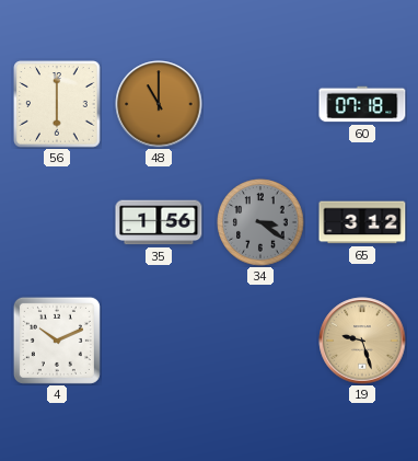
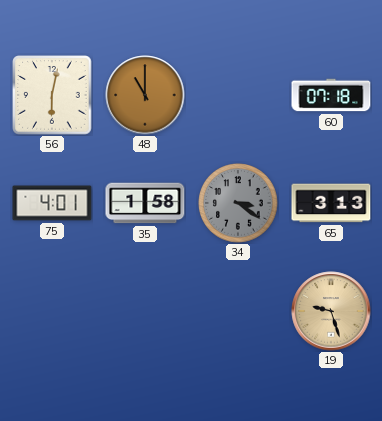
56: 6:00 -> 6:02
75: none -> 4:01
35: 1:56 -> 1:58
65: 3:12 -> 3:13
4: 10:11 -> none
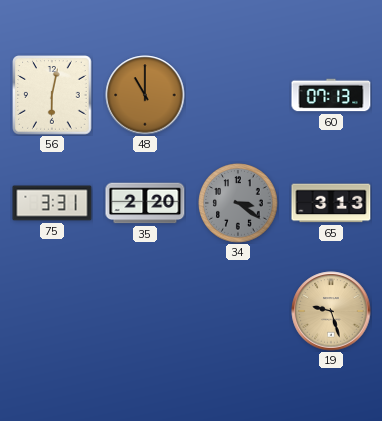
60: 07:18 -> 07:13
75: 4:01 -> 3:31
35: 1:58 -> 2:20
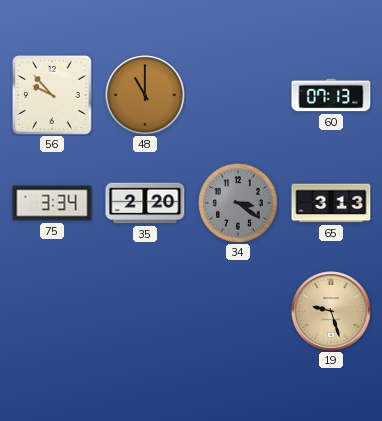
56: 6:02 -> 9:53
75: 3:31 -> 3:34
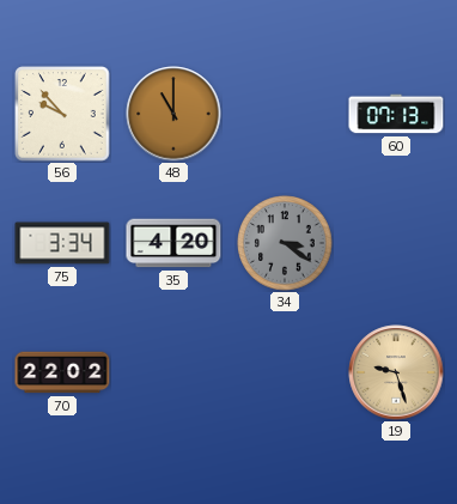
35: 2:20 -> 4:20
65: 3:13 -> none
70: none -> 22:02
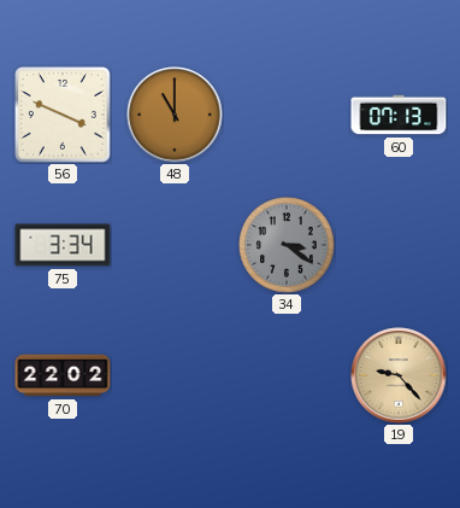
56: 9:53 -> 3:49
35: 4:20 -> none
19: 9:27 -> 9:23
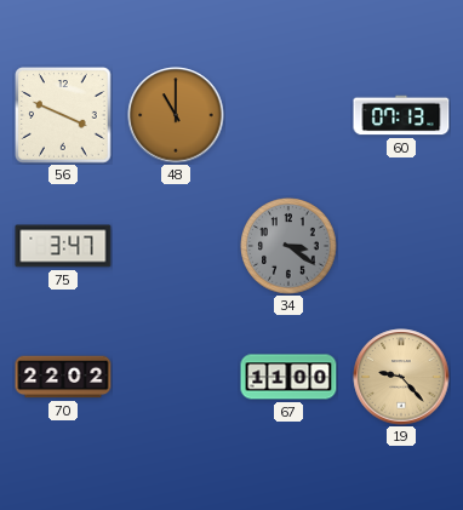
75: 3:34 -> 3:47
67: none -> 11:00
